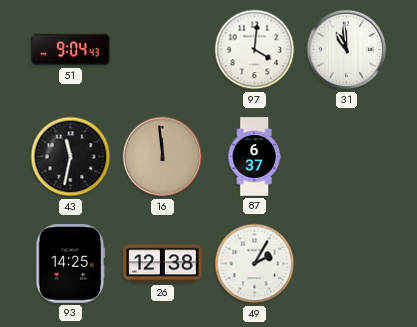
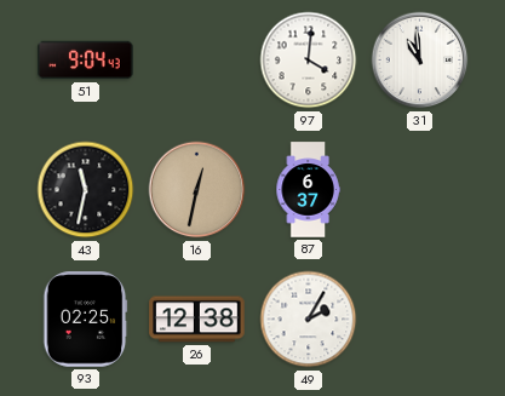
16: 11:59 -> 12:32
93: 14:25 -> 02:25
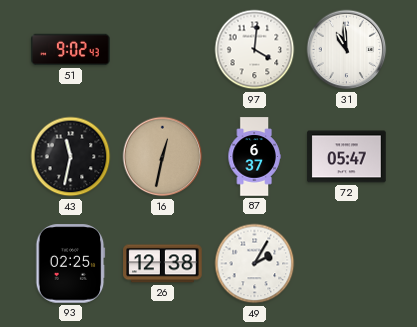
51: 9:04 -> 9:02
72: none -> 05:47
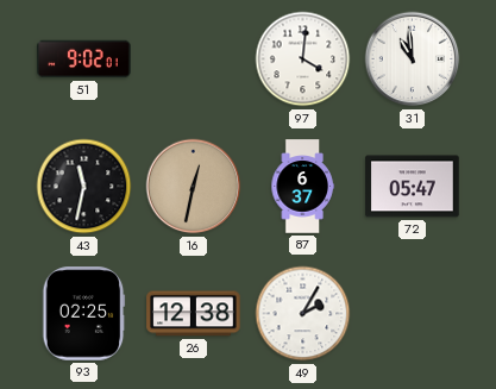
51: 9:02:43 -> 9:02:01
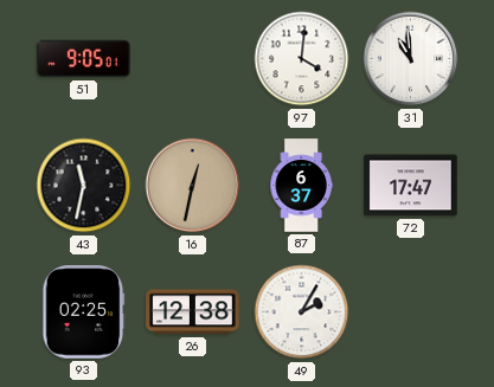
51: 9:02 -> 9:05
72: 05:47 -> 17:47
